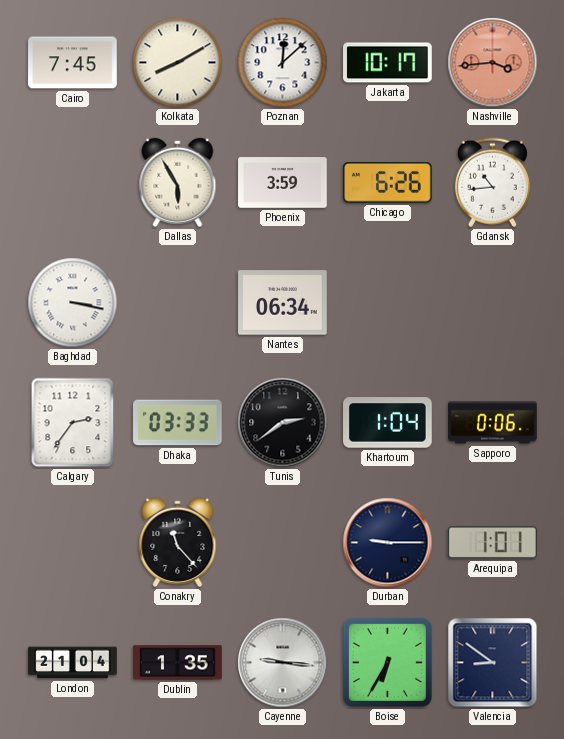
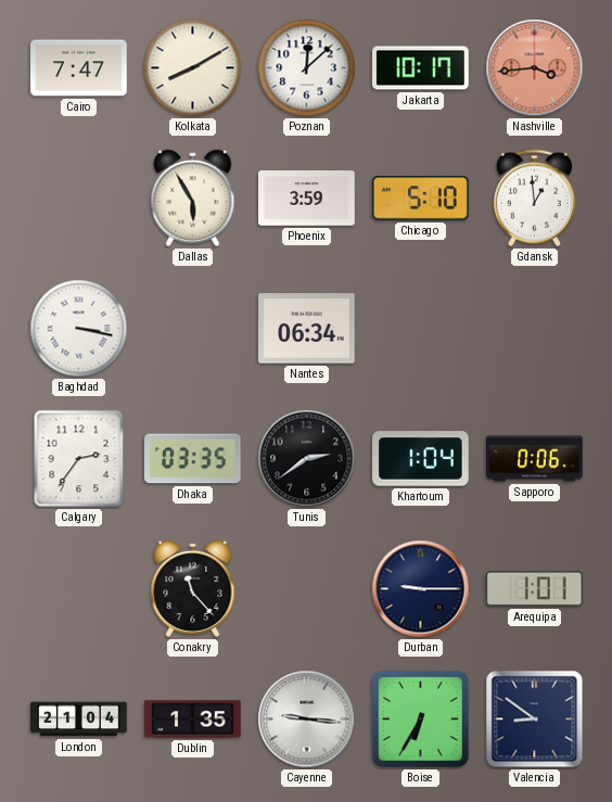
Cairo: 7:45 -> 7:47
Chicago: 6:26 -> 5:10
Gdansk: 10:44 -> 12:59
Dhaka: 03:33 -> 03:35
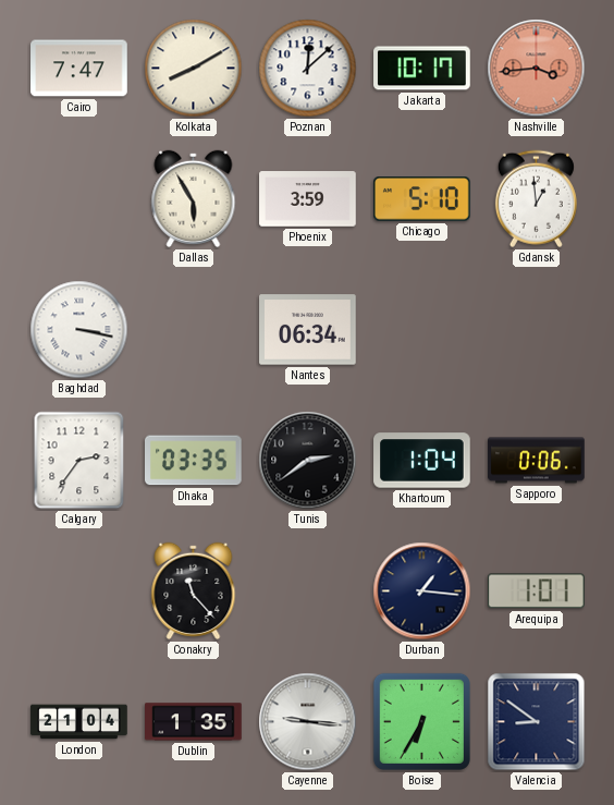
Durban: 9:15 -> 1:16
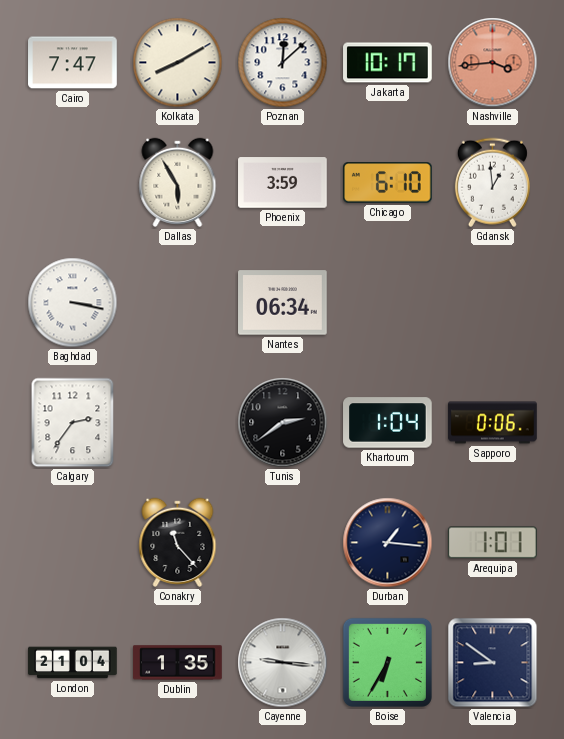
Chicago: 5:10 -> 6:10
Dhaka: 03:35 -> none
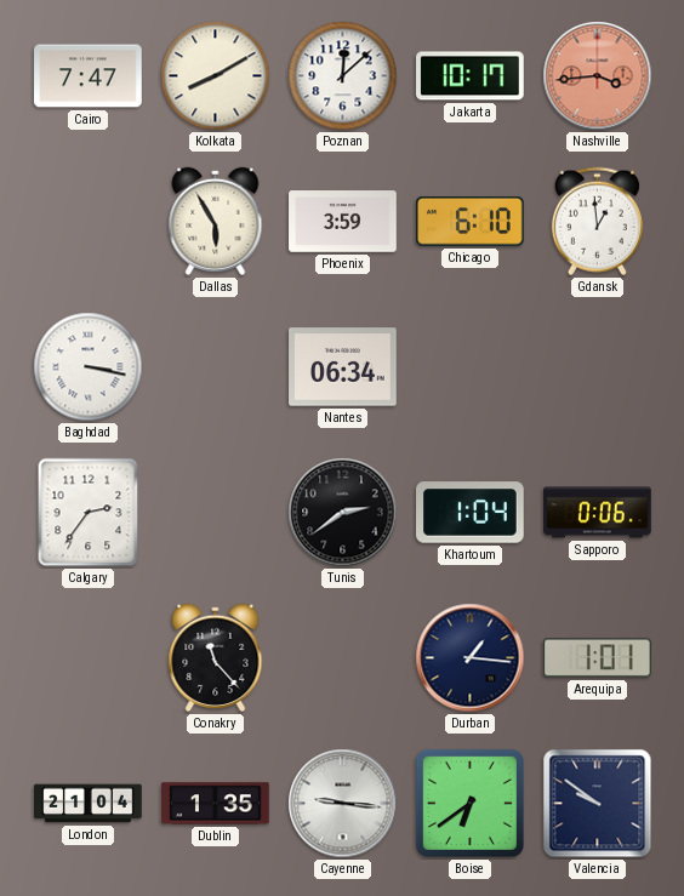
Boise: 6:35 -> 6:39
Valencia: 8:51 -> 9:51
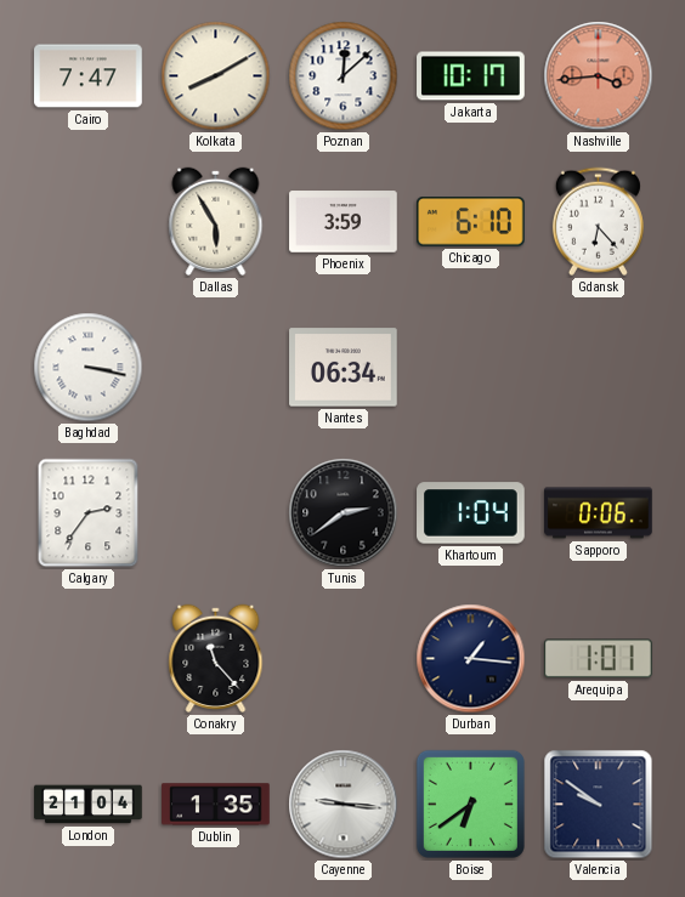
Gdansk: 12:59 -> 6:23
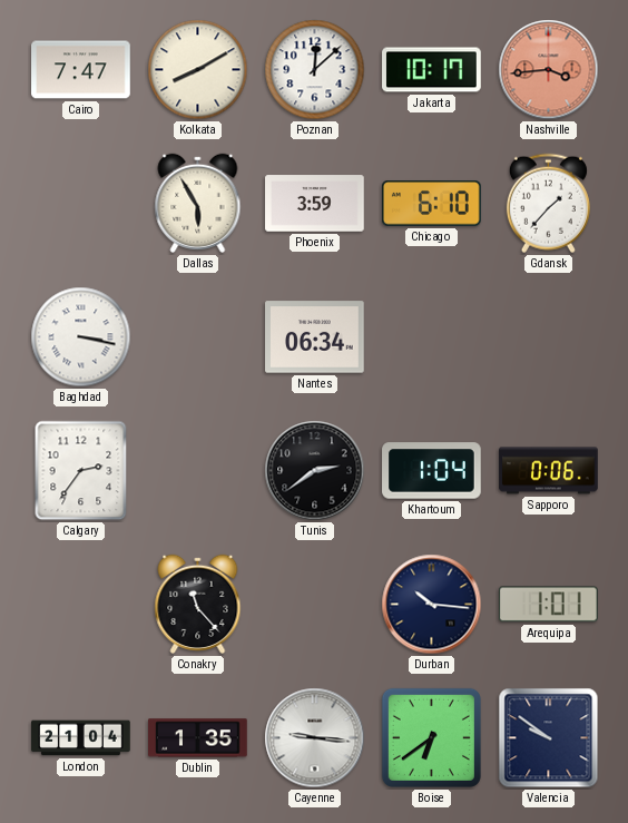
Gdansk: 6:23 -> 1:37
Durban: 1:16 -> 10:16
